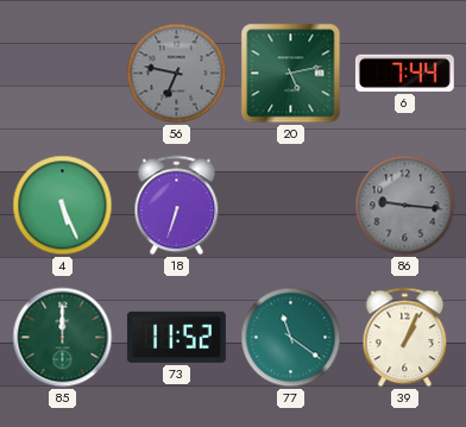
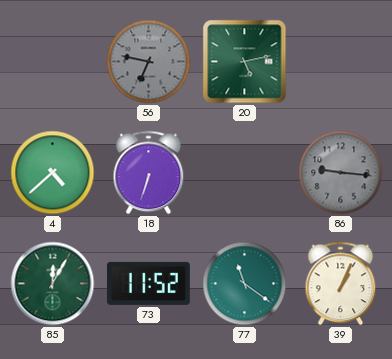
6: 7:44 -> none
4: 5:26 -> 4:38
85: 12:00 -> 12:05
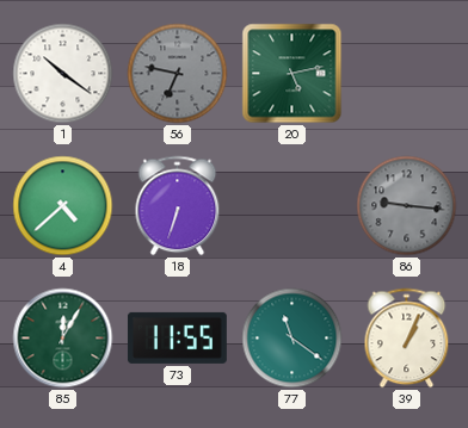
1: none -> 10:21
73: 11:52 -> 11:55
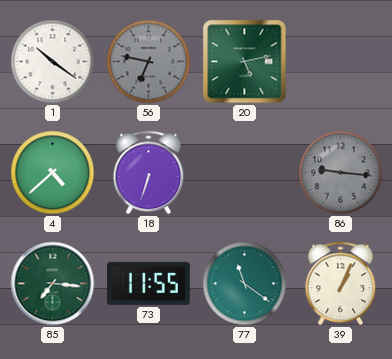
85: 12:05 -> 7:16
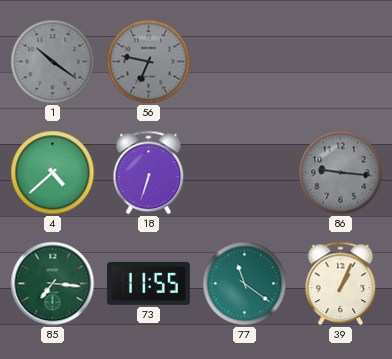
1 dial: white -> grey
20: 5:13 -> none
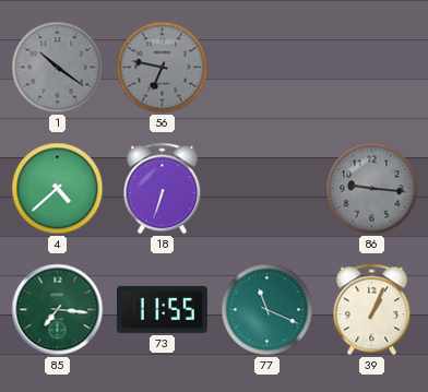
77: 11:21 -> 11:19
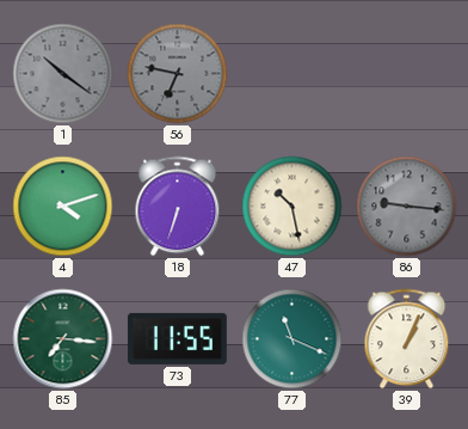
4: 4:38 -> 4:12
47: none -> 10:28
